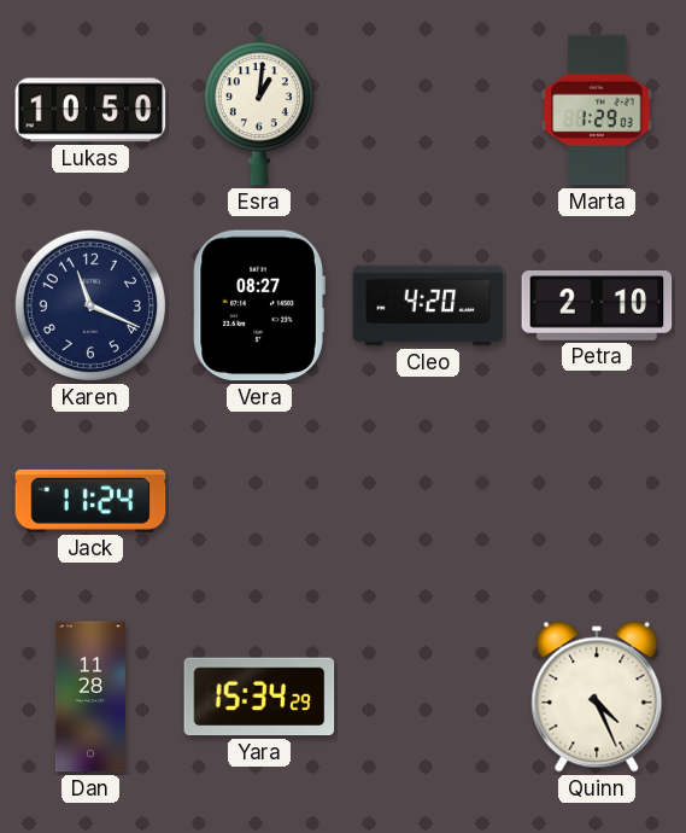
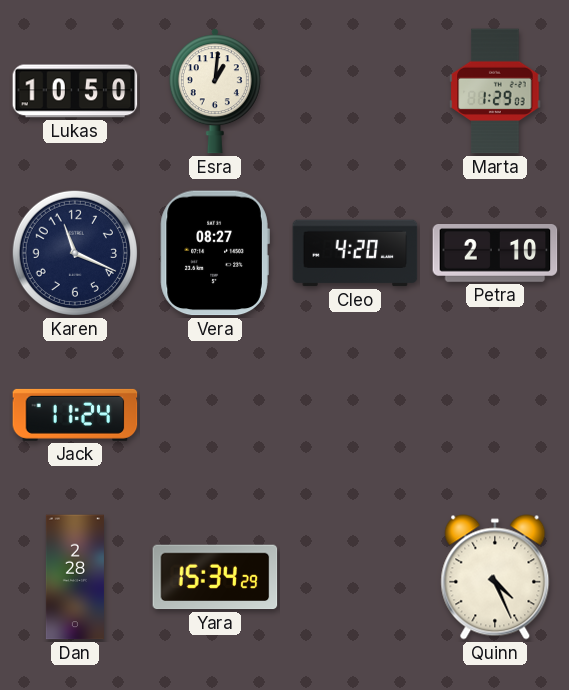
Dan: 11:28 -> 2:28
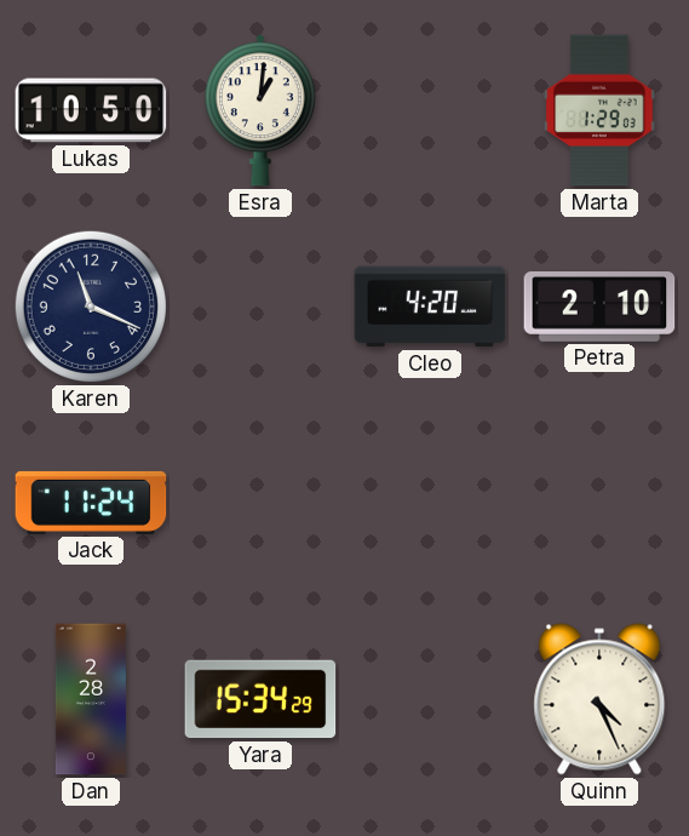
Vera: 08:27 -> none
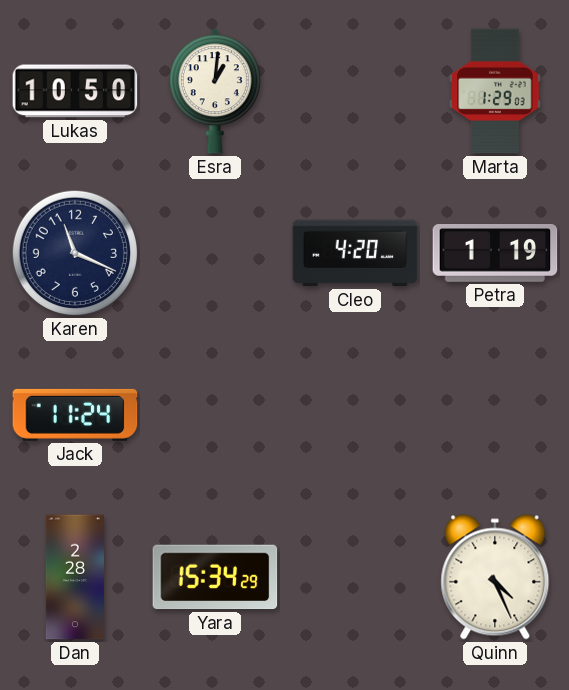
Petra: 2:10 -> 1:19
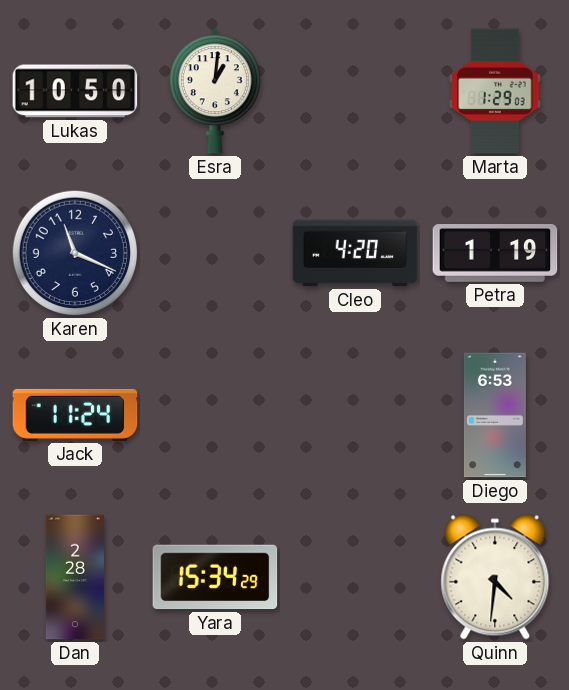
Diego: none -> 6:53
Quinn: 4:26 -> 4:31
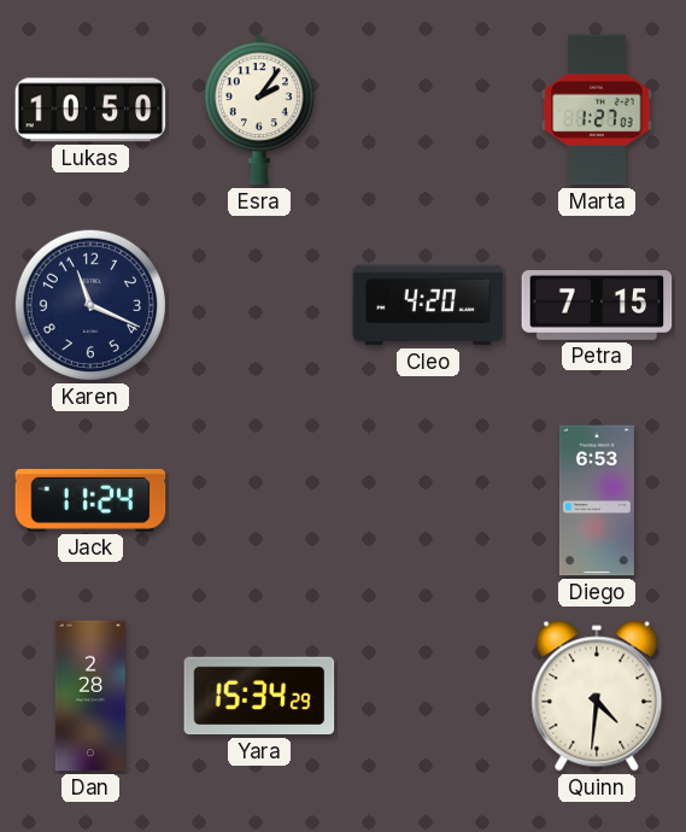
Esra: 1:01 -> 2:06
Marta: 1:29 -> 1:27
Petra: 1:19 -> 7:15
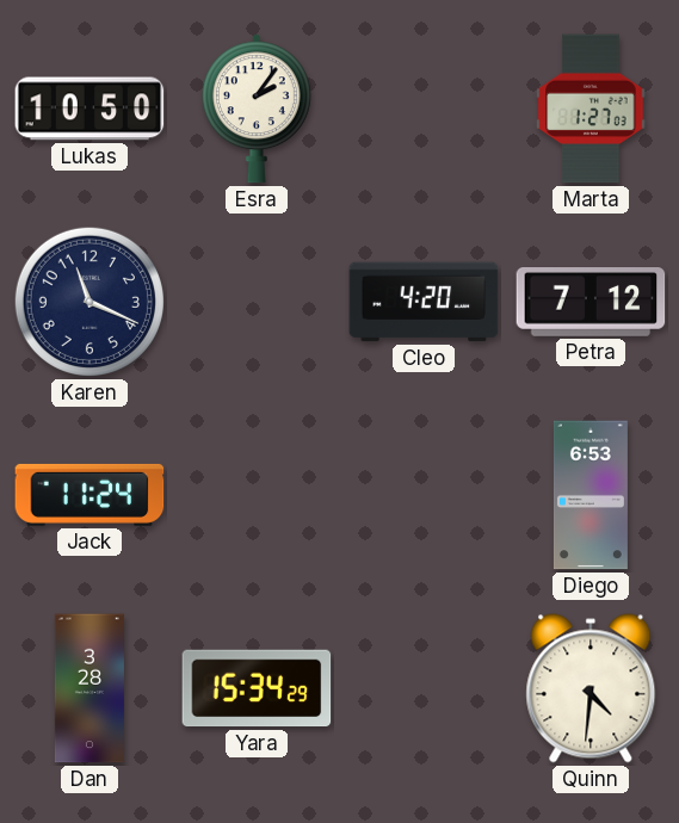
Petra: 7:15 -> 7:12
Dan: 2:28 -> 3:28
